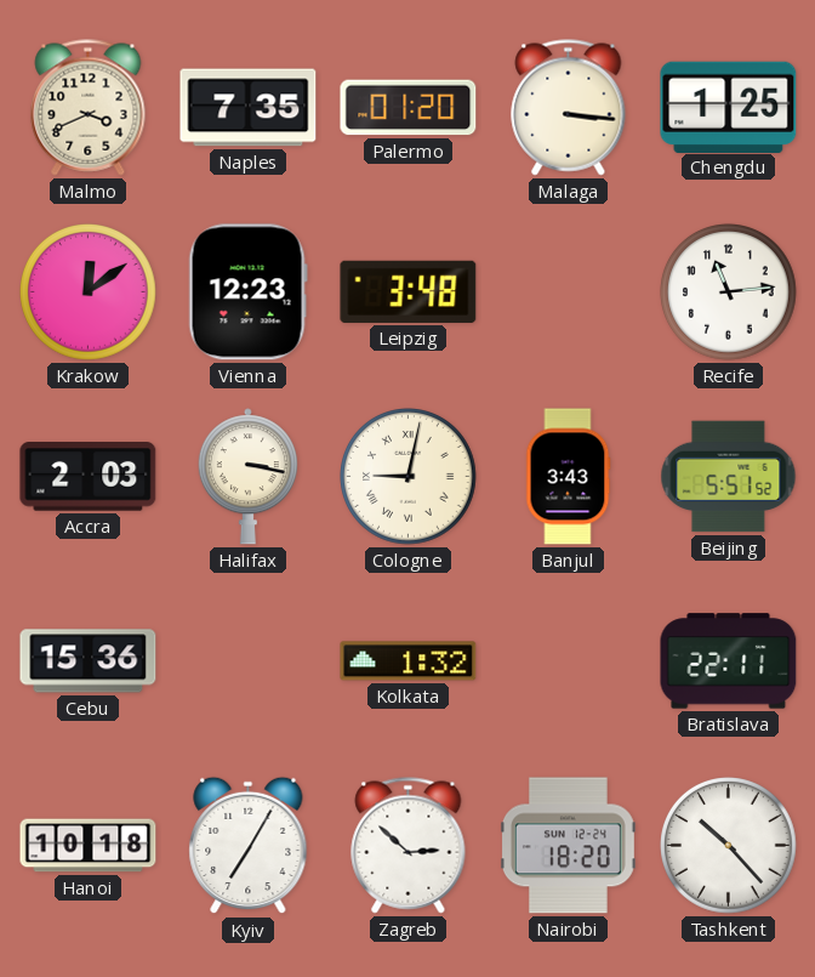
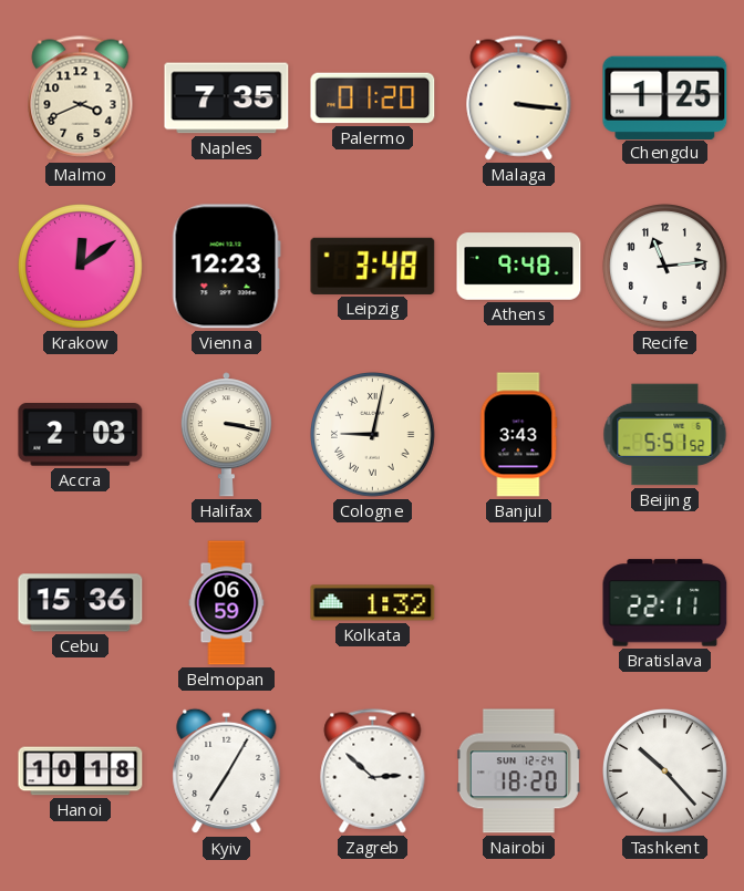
Athens: none -> 9:48
Belmopan: none -> 06:59
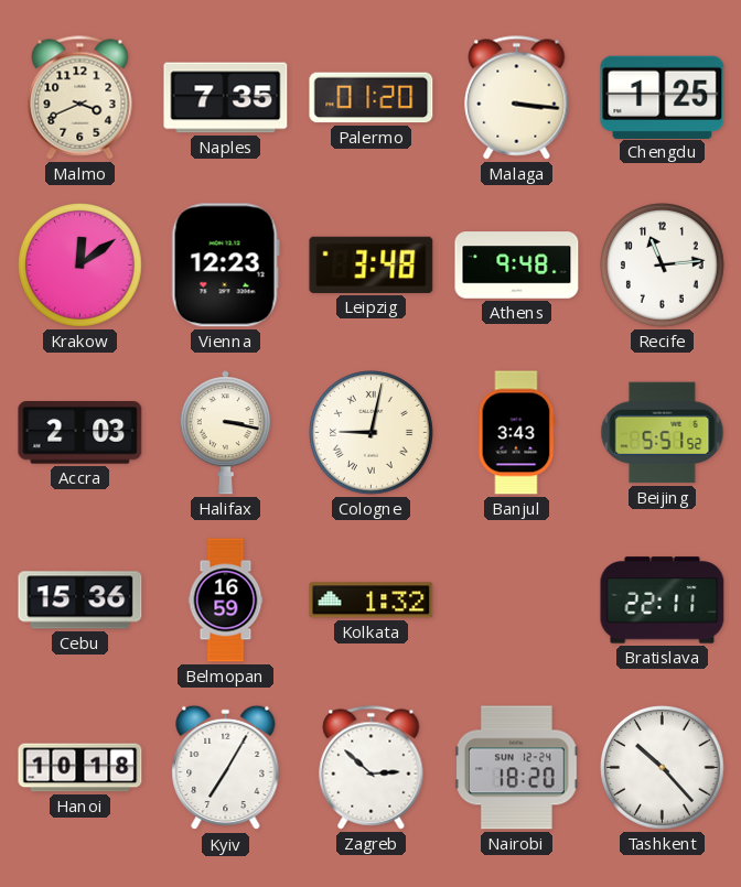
Belmopan: 06:59 -> 16:59
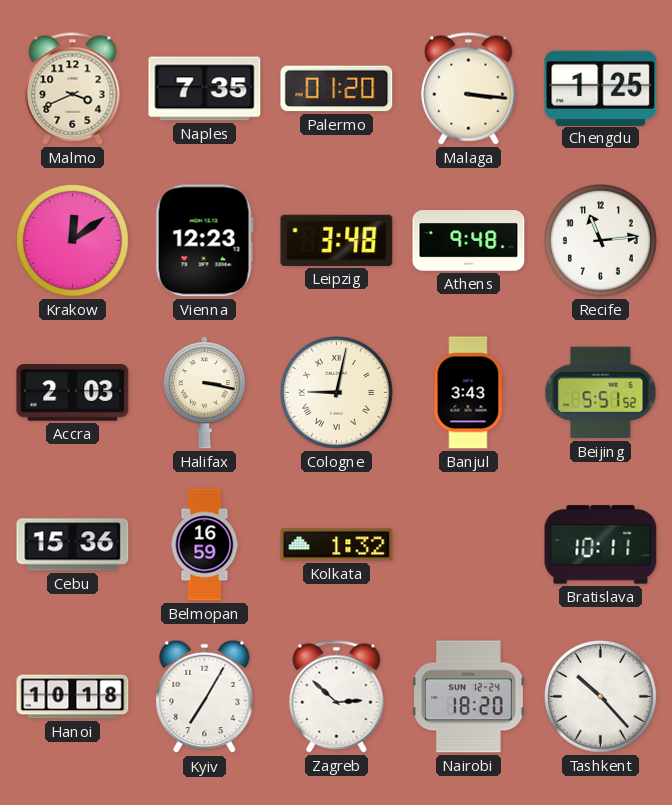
Bratislava: 22:11 -> 10:11
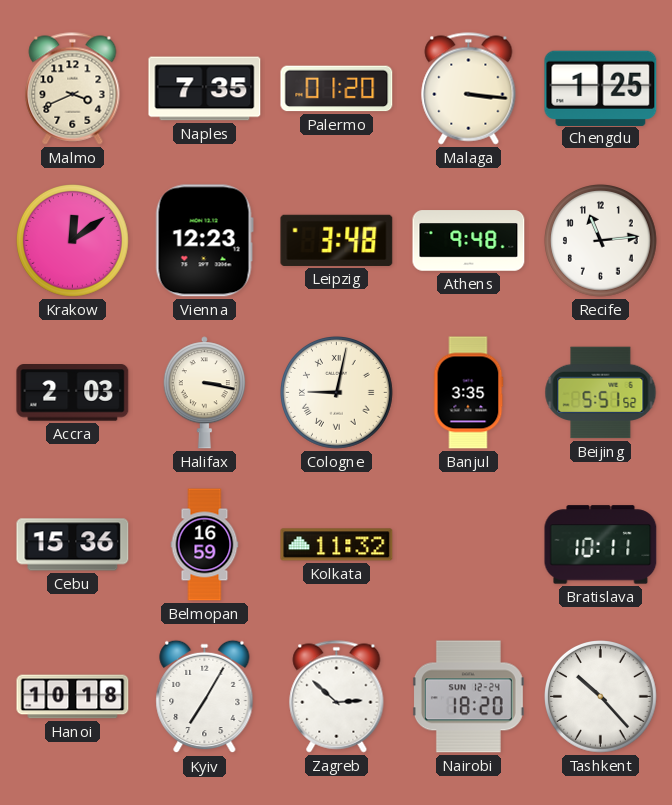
Banjul: 3:43 -> 3:35
Kolkata: 1:32 -> 11:32
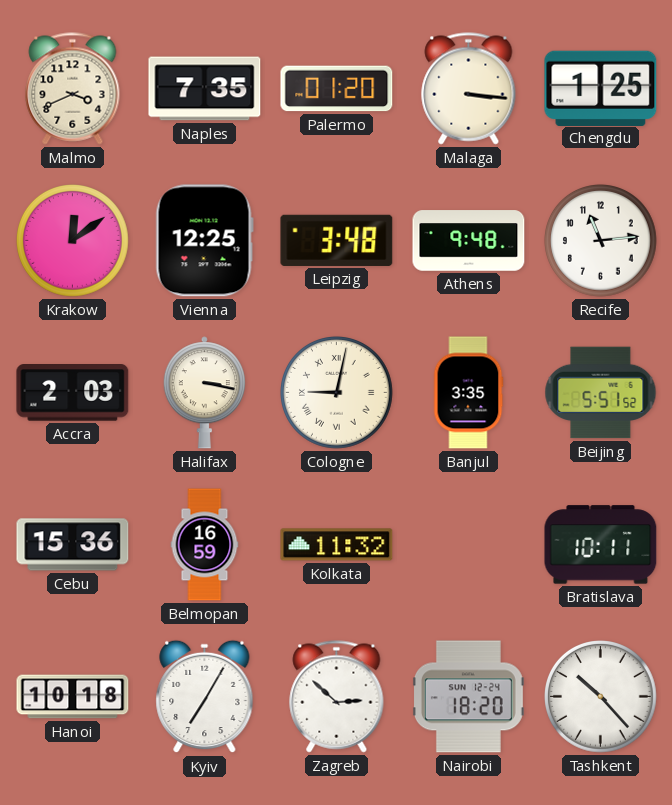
Vienna: 12:23 -> 12:25
